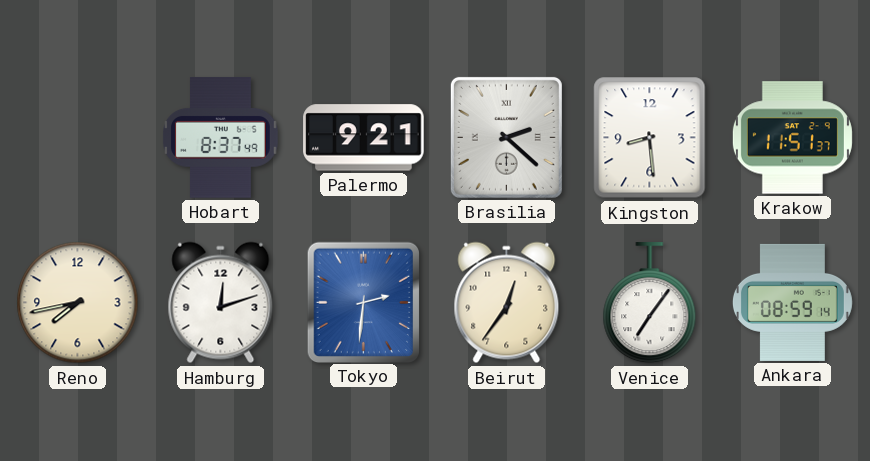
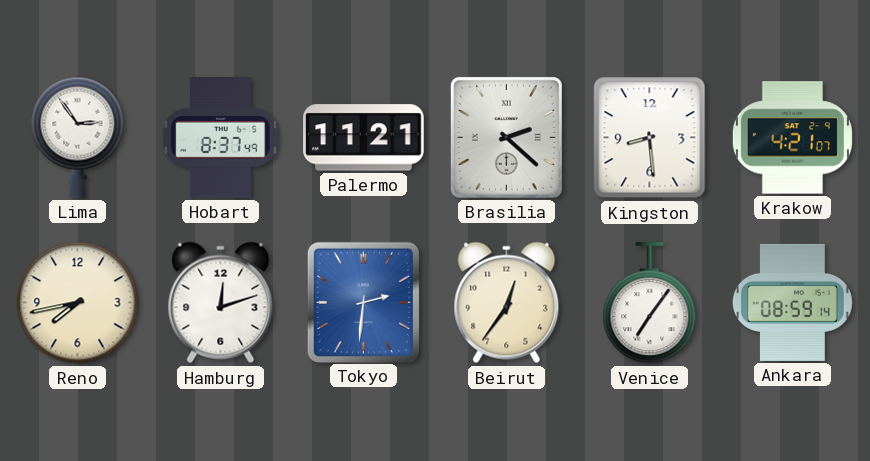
Lima: none -> 2:54
Palermo: 9:21 -> 11:21
Krakow: 11:51 -> 4:21
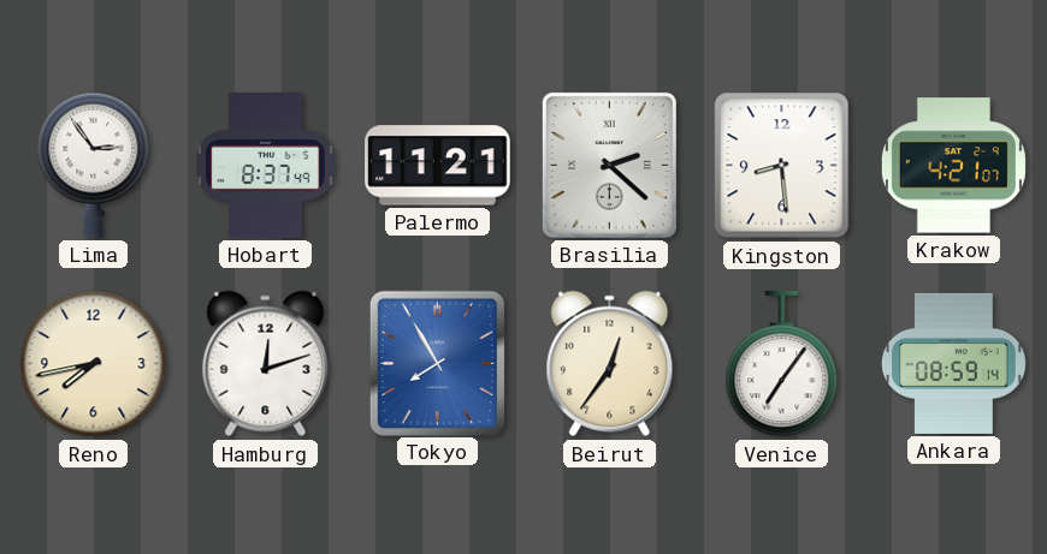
Tokyo: 2:31 -> 7:55
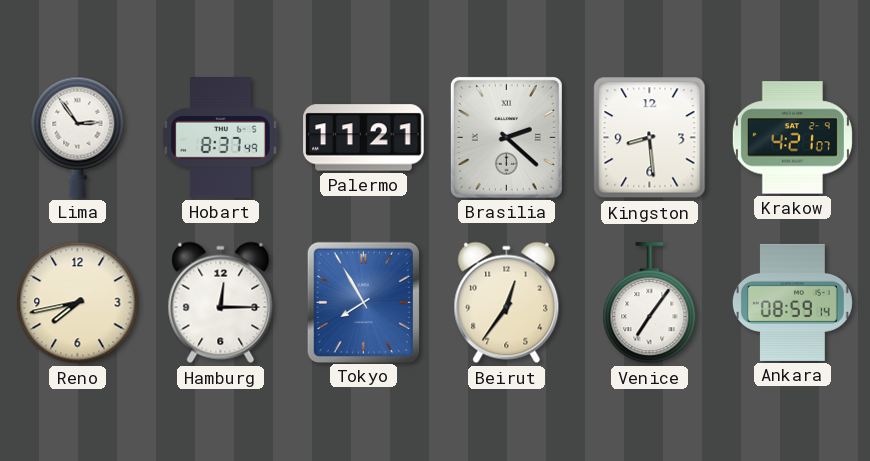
Hamburg: 12:12 -> 12:15
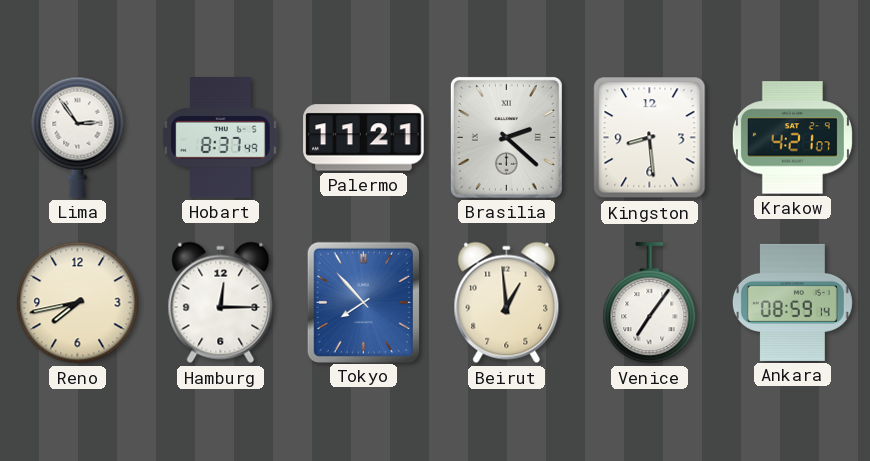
Tokyo: 7:55 -> 7:53
Beirut: 12:36 -> 12:59
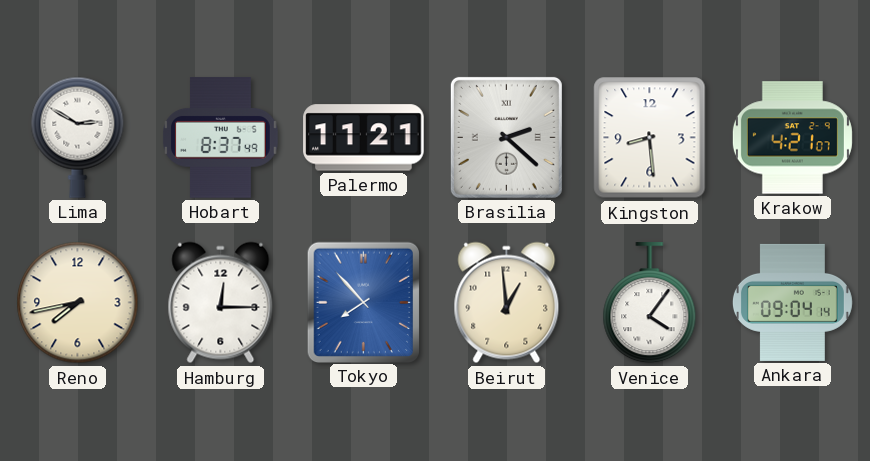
Lima: 2:54 -> 2:50
Venice: 7:06 -> 4:06
Ankara: 08:59 -> 09:04
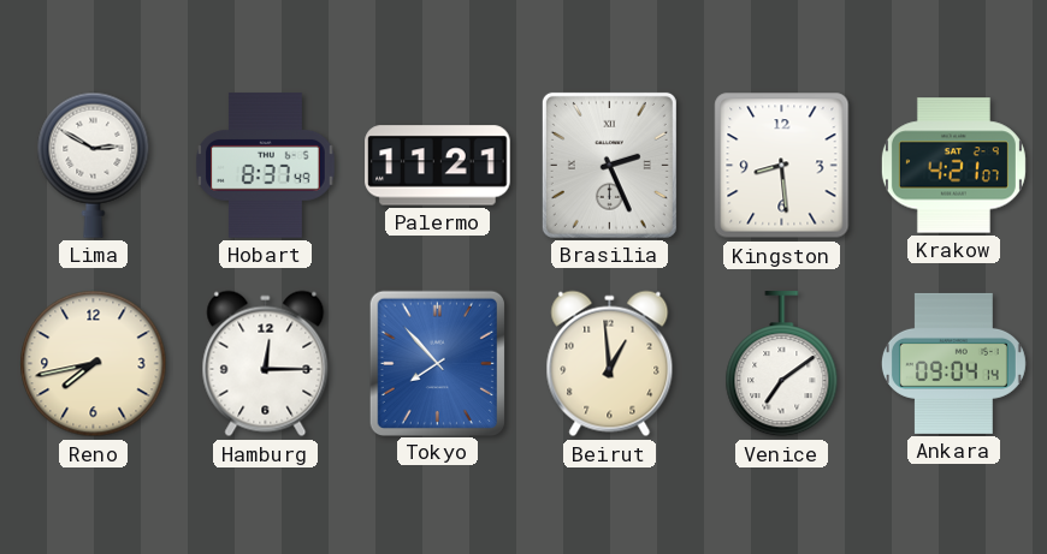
Brasilia: 2:22 -> 2:26
Venice: 4:06 -> 7:09
